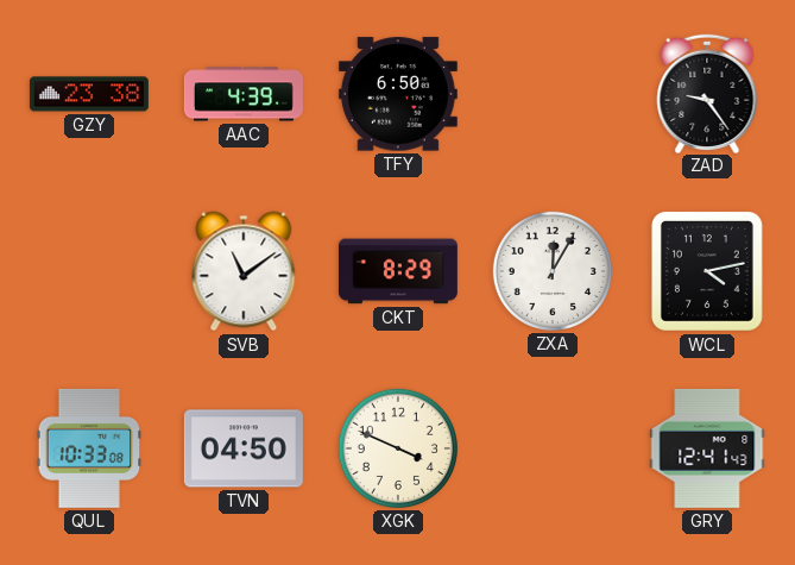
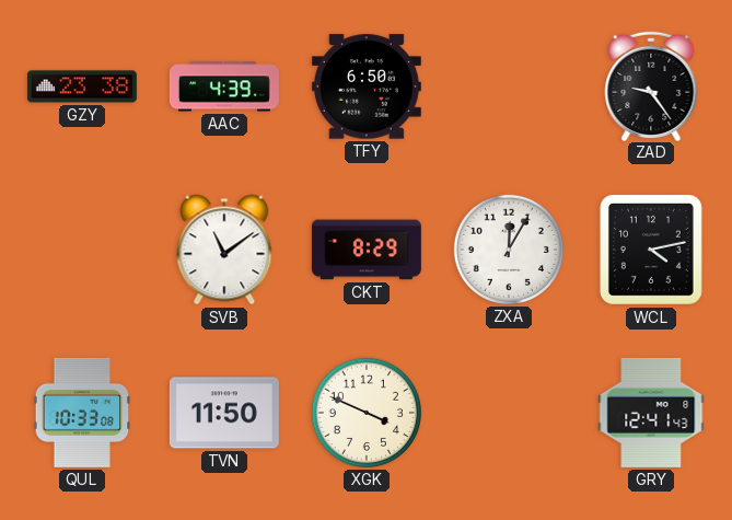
TVN: 04:50 -> 11:50
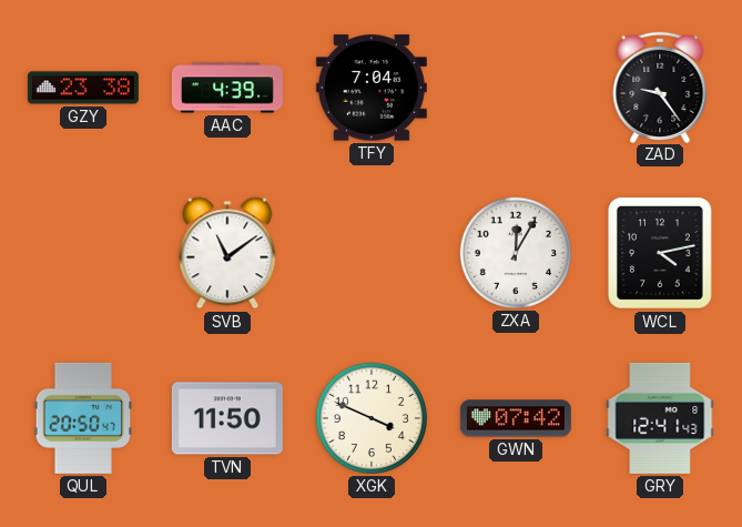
TFY: 6:50 -> 7:04
CKT: 8:29 -> none
QUL: 10:33 -> 20:50
GWN: none -> 07:42
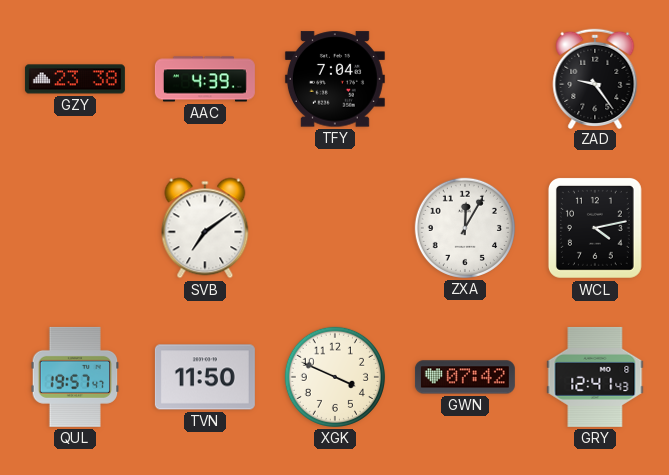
SVB: 11:09 -> 7:09
QUL: 20:50 -> 19:57
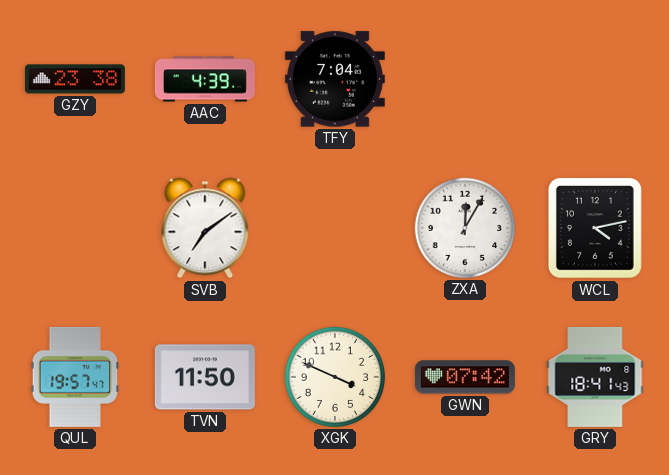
ZAD: 9:24 -> none
GRY: 12:41 -> 18:41
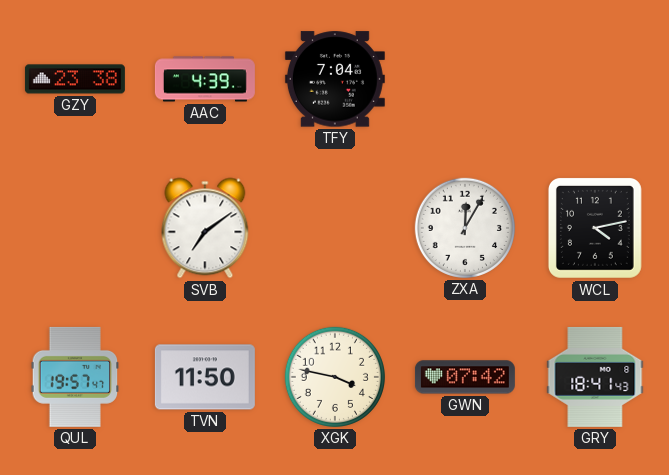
XGK: 3:49 -> 3:47
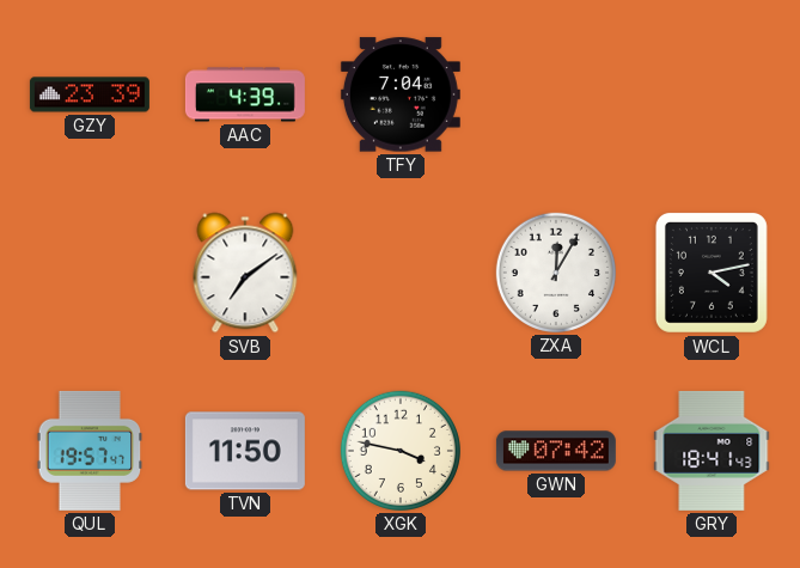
GZY: 23:38 -> 23:39
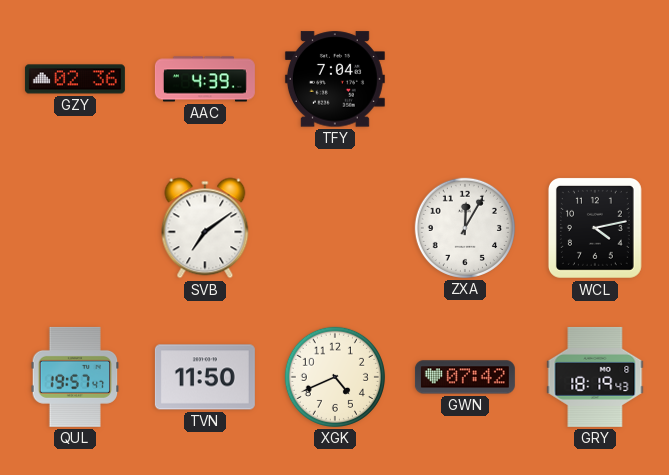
GZY: 23:39 -> 02:36
XGK: 3:47 -> 4:41
GRY: 18:41 -> 18:19
